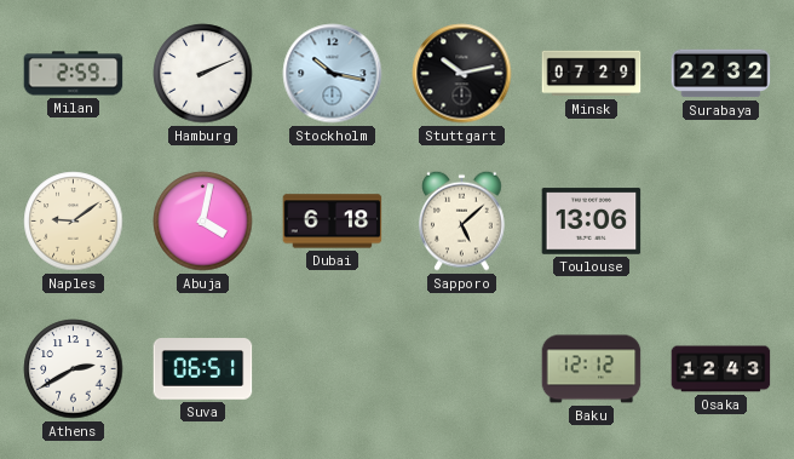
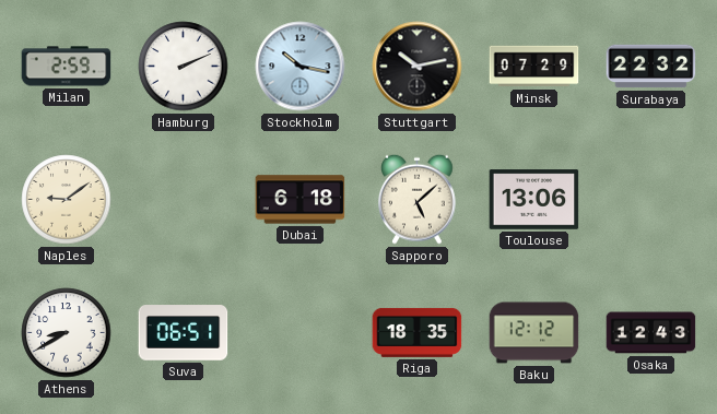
Abuja: 4:02 -> none
Athens: 2:40 -> 8:40
Riga: none -> 18:35
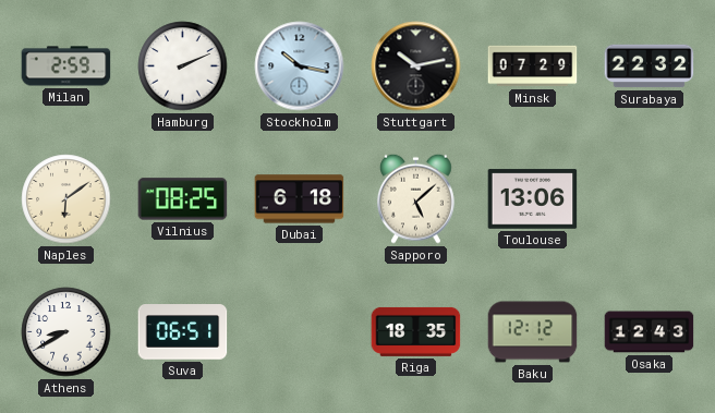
Naples: 9:09 -> 6:09
Vilnius: none -> 08:25
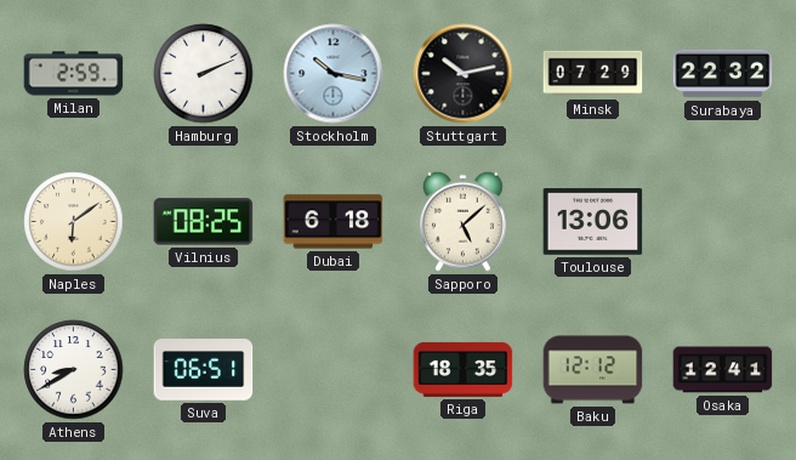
Osaka: 12:43 -> 12:41
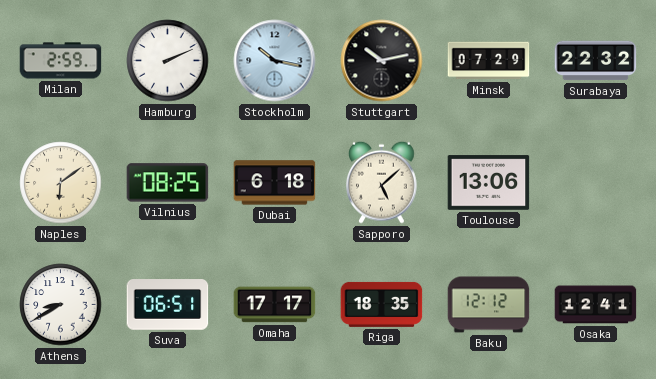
Omaha: none -> 17:17
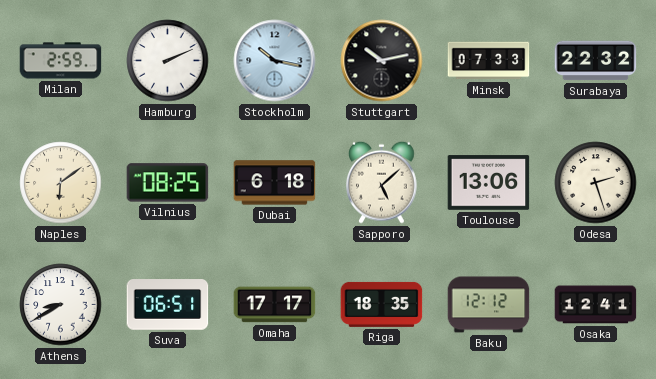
Minsk: 07:29 -> 07:33
Odesa: none -> 2:27
